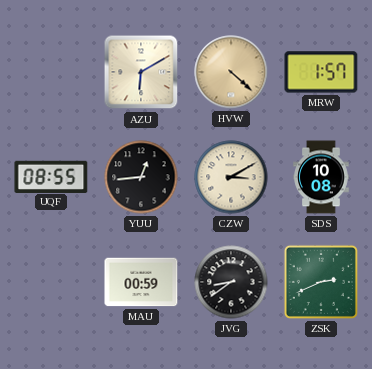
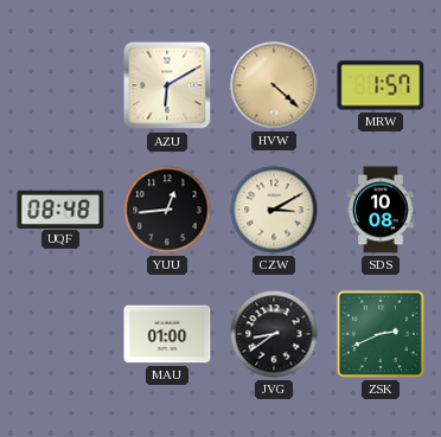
UQF: 08:55 -> 08:48
MAU: 00:59 -> 01:00
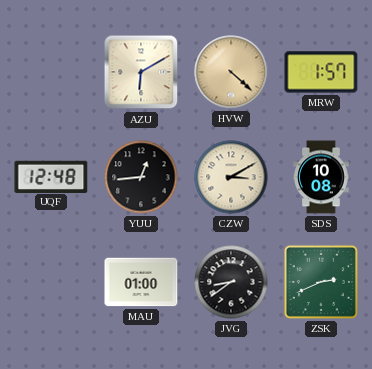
UQF: 08:48 -> 12:48
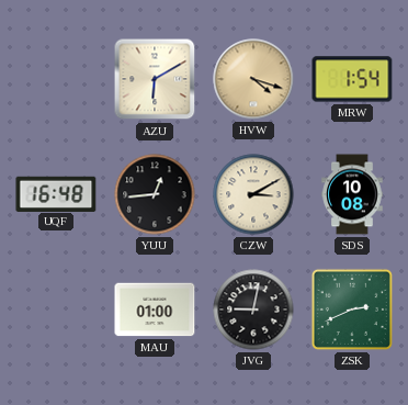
HVW: 4:22 -> 4:18
MRW: 1:57 -> 1:54
UQF: 12:48 -> 16:48
JVG: 8:39 -> 9:02
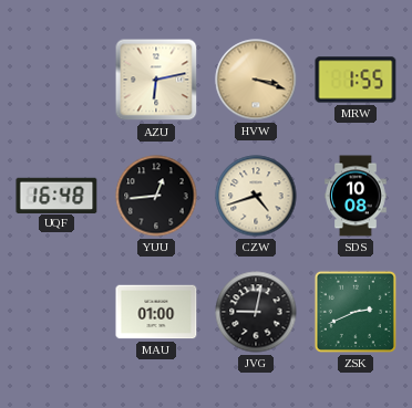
AZU: 6:10 -> 6:13
HVW: 4:18 -> 3:18
MRW: 1:54 -> 1:55
CZW: 3:10 -> 4:42
